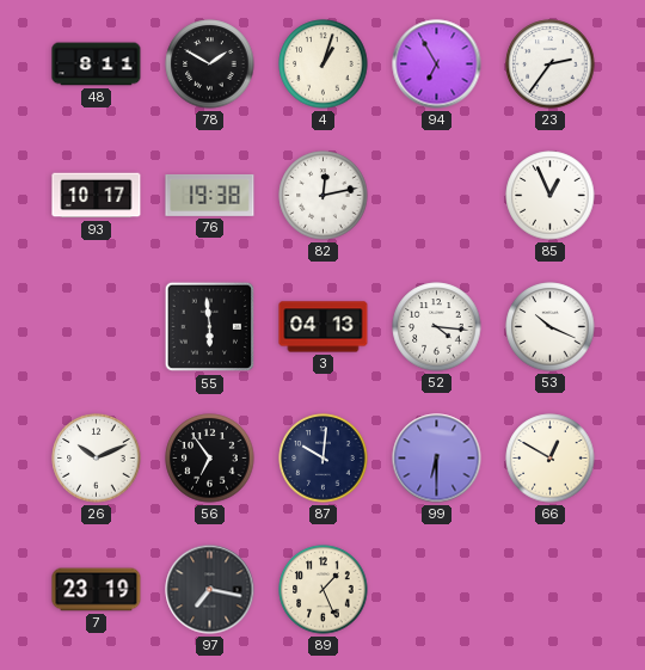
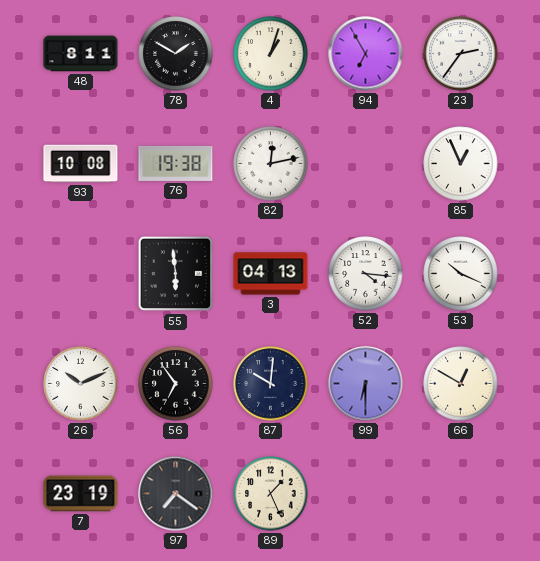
93: 10:17 -> 10:08
97: 7:17 -> 7:21
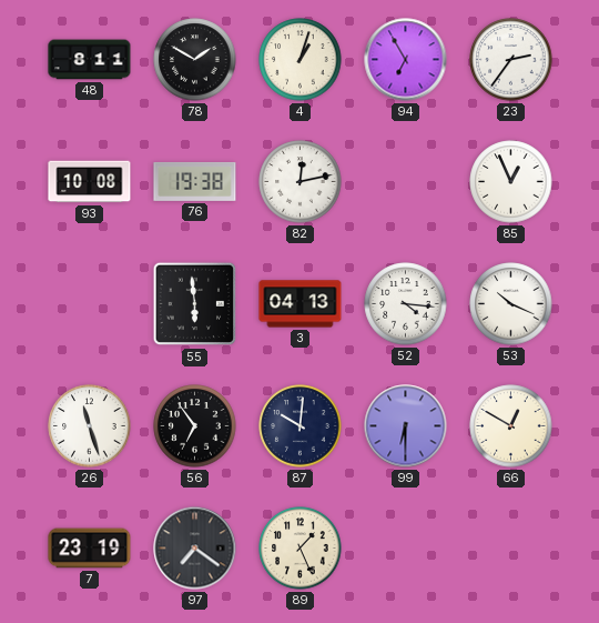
26: 10:11 -> 11:27
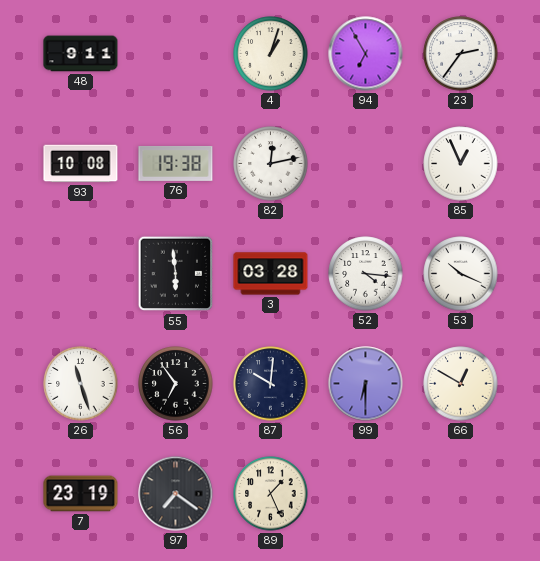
48: 8:11 -> 9:11
78: 1:50 -> none
3: 04:13 -> 03:28
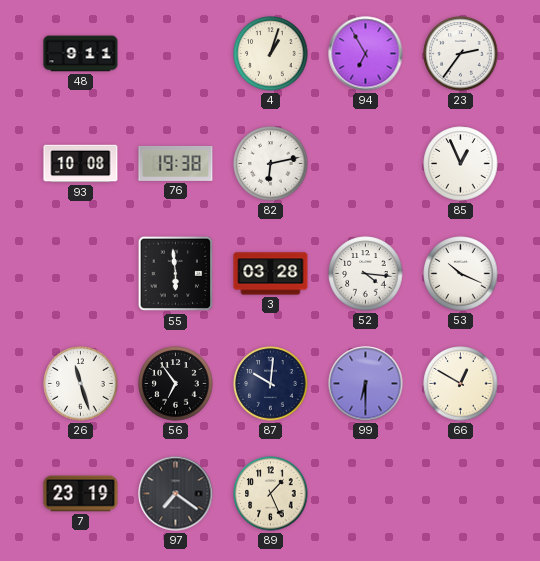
82: 12:13 -> 6:13
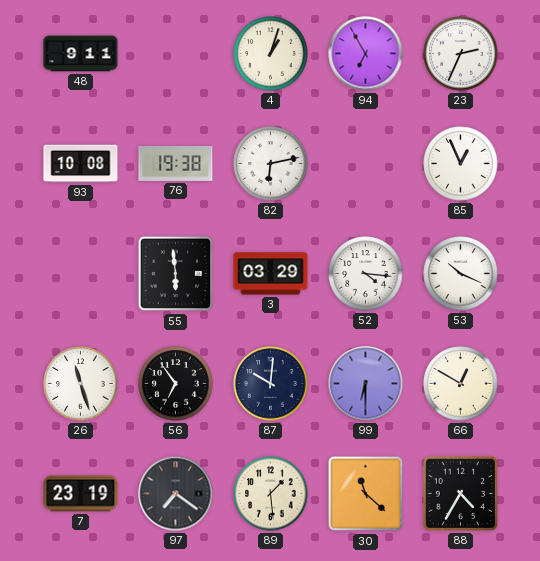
23: 2:36 -> 2:34
3: 03:28 -> 03:29
89: 1:26 -> 1:29
30: none -> 11:22
88: none -> 4:35
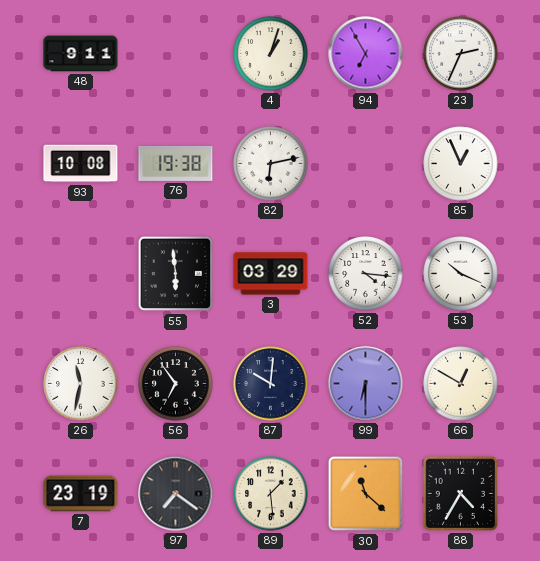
26: 11:27 -> 11:32
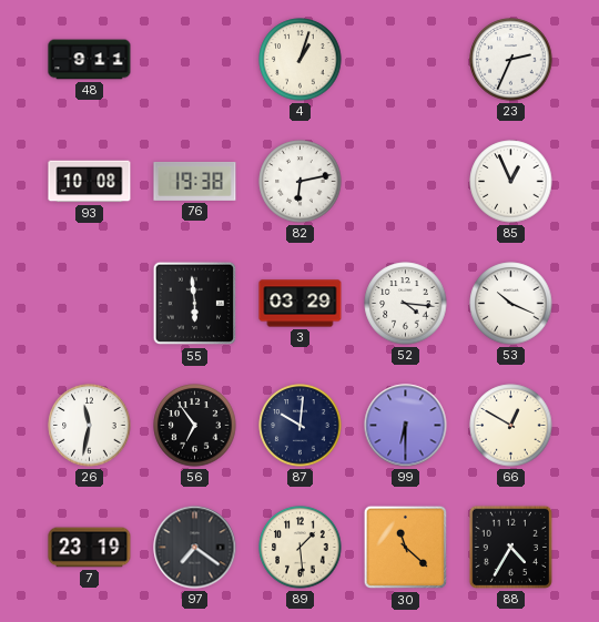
94: 6:55 -> none
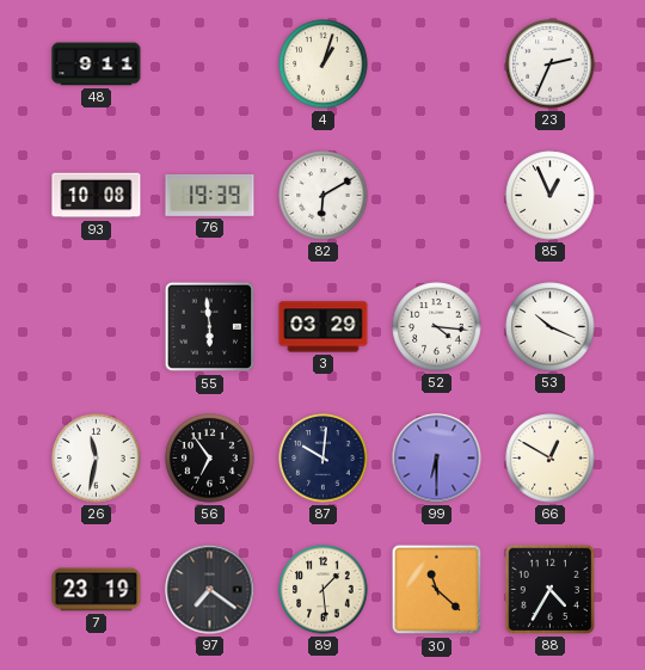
76: 19:38 -> 19:39
82: 6:13 -> 6:10
